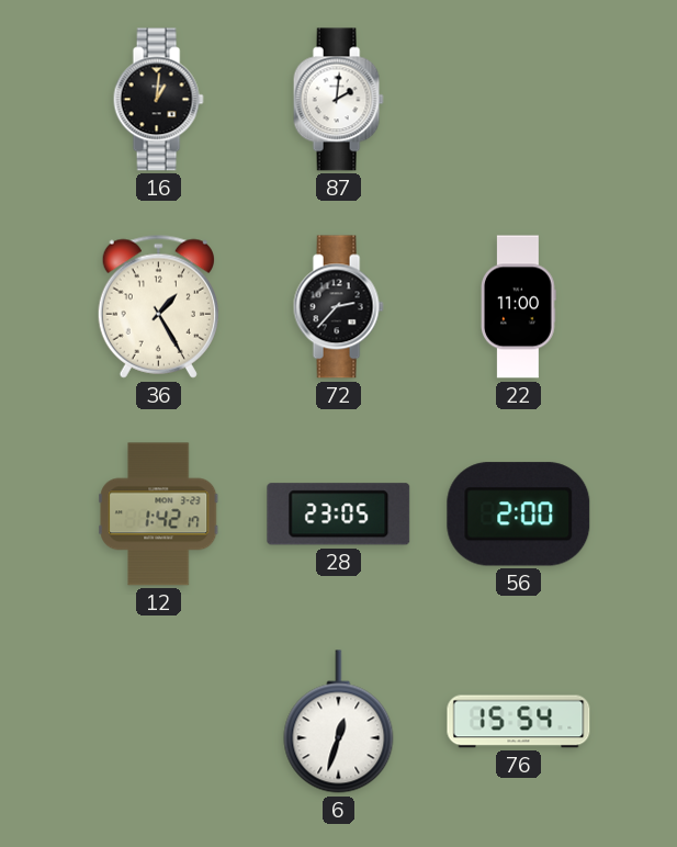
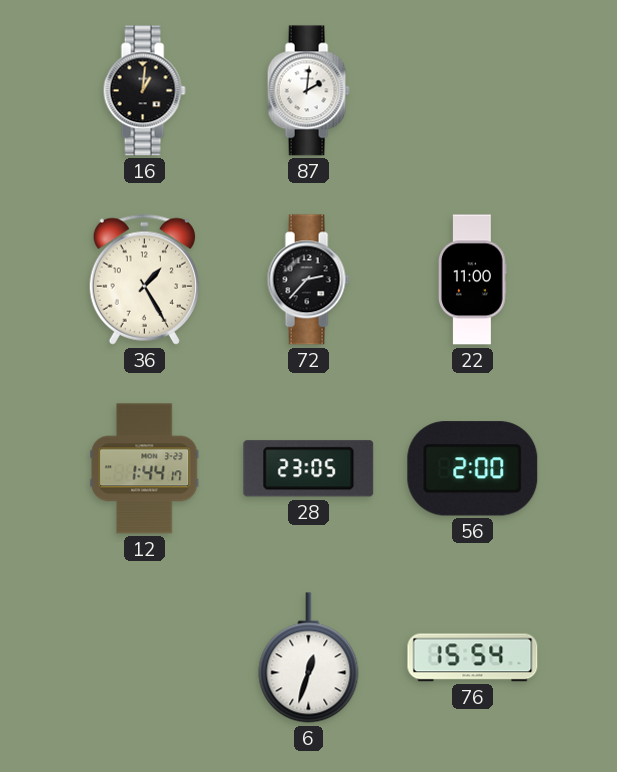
12: 1:42 -> 1:44
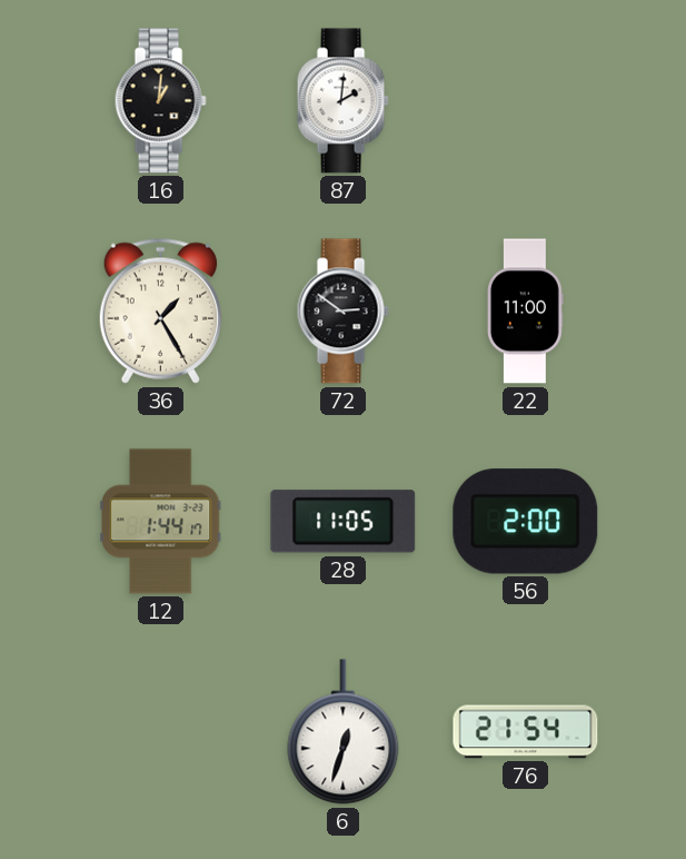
72: 2:37 -> 2:51
28: 23:05 -> 11:05
76: 15:54 -> 21:54
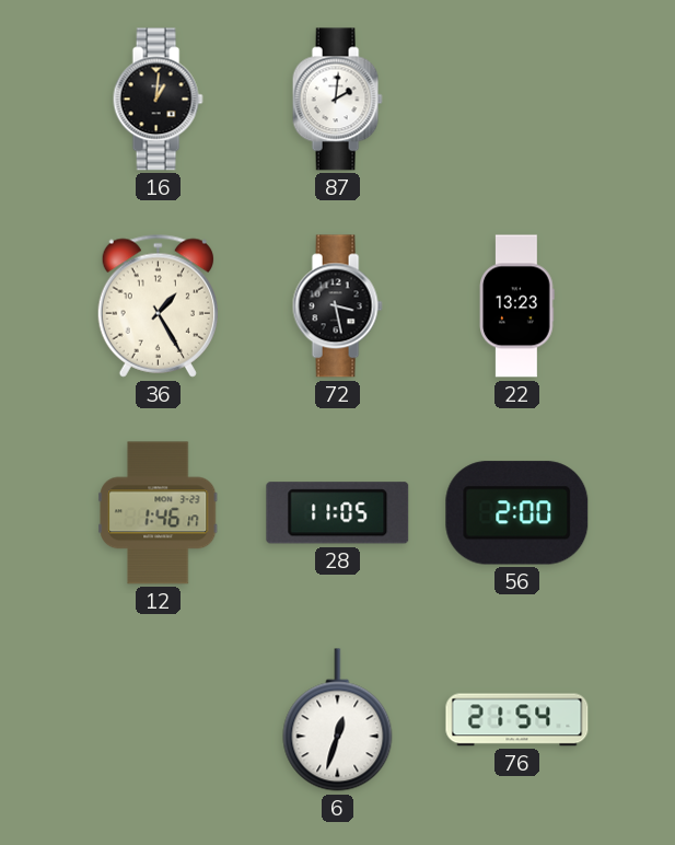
72: 2:51 -> 3:28
22: 11:00 -> 13:23
12: 1:44 -> 1:46
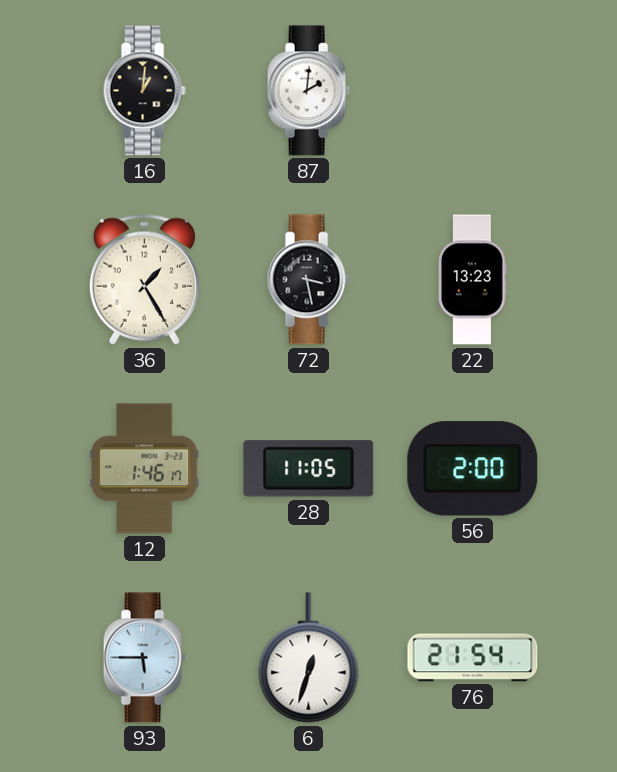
93: none -> 5:45
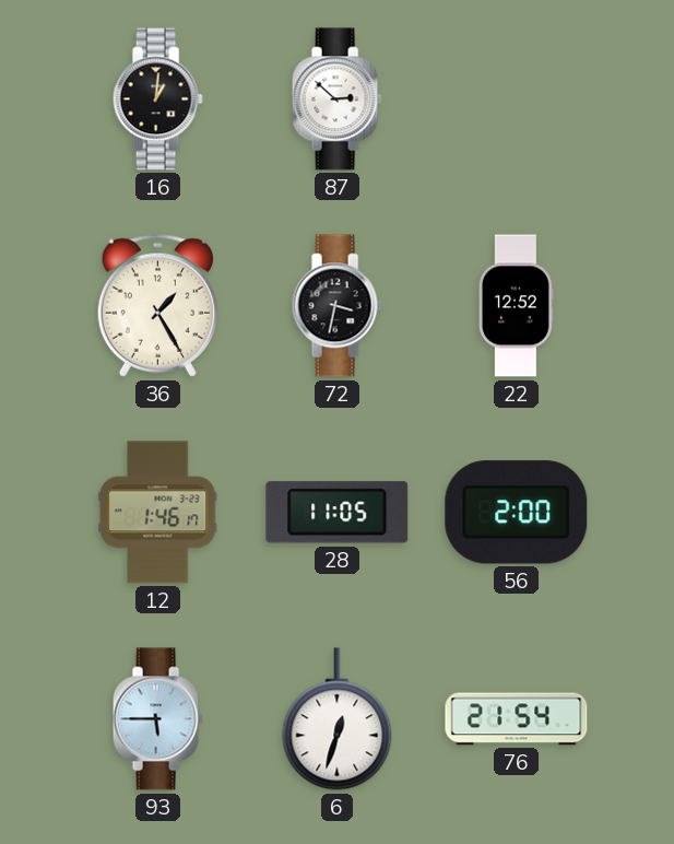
87: 2:01 -> 2:52
72: 3:28 -> 3:32
22: 13:23 -> 12:52
